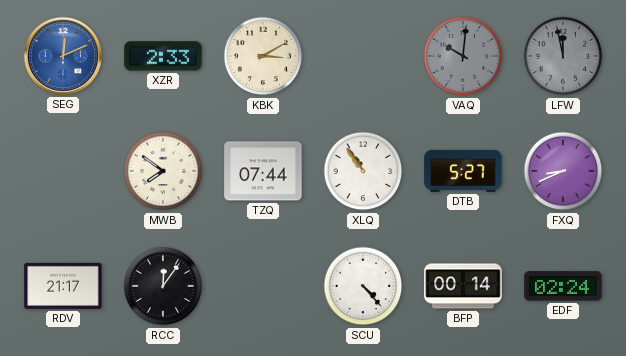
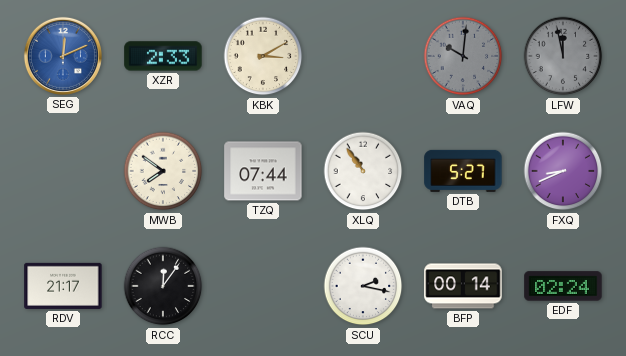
SCU: 4:23 -> 2:17
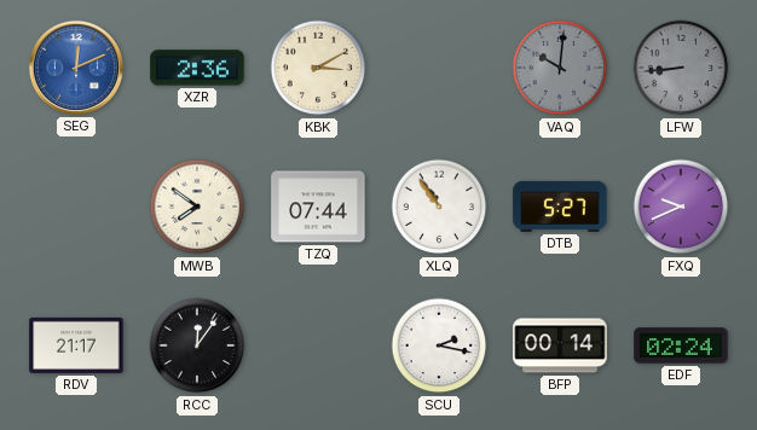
XZR: 2:33 -> 2:36
LFW: 11:58 -> 8:44
FXQ: 8:41 -> 9:41
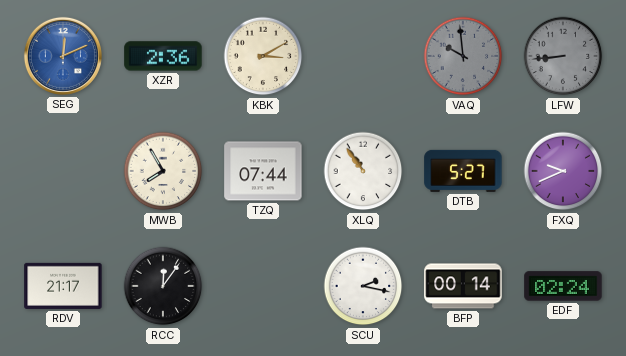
VAQ: 10:01 -> 9:59
MWB: 7:51 -> 7:55
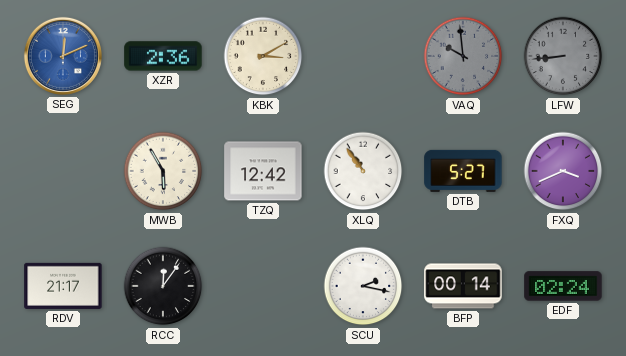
MWB: 7:55 -> 5:55
TZQ: 07:44 -> 12:42
FXQ: 9:41 -> 3:41
